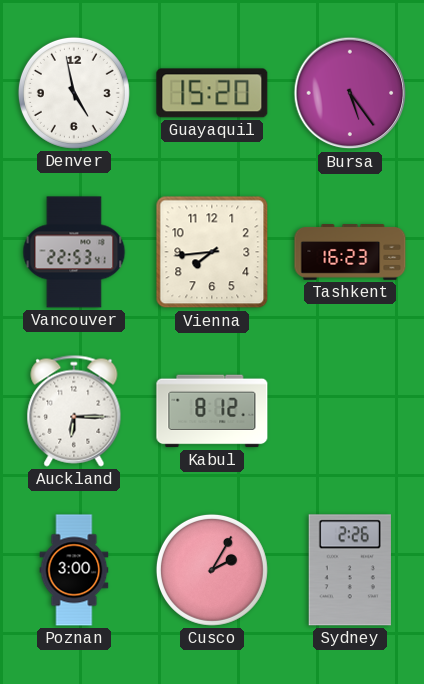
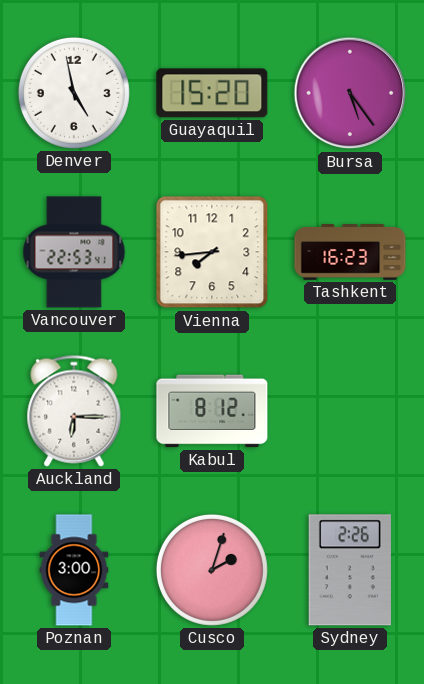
Cusco: 2:05 -> 2:03
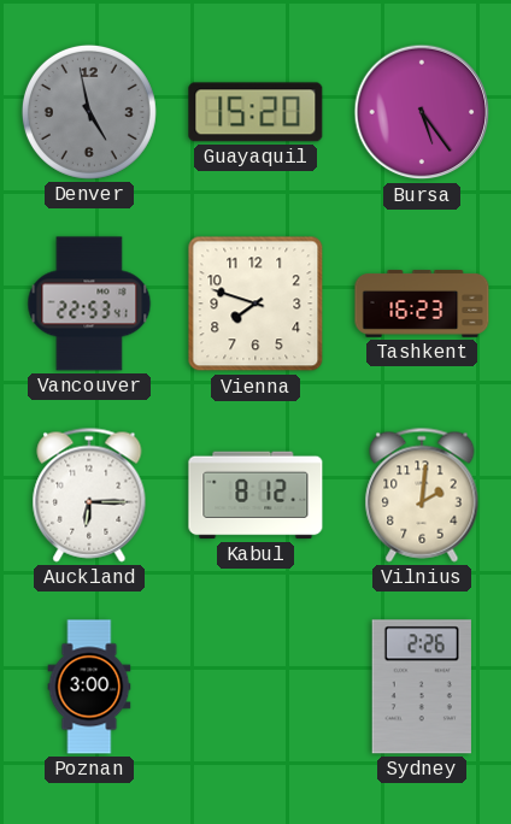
Denver dial: white -> grey
Vienna: 7:44 -> 7:48
Vilnius: none -> 2:01
Cusco: 2:03 -> none
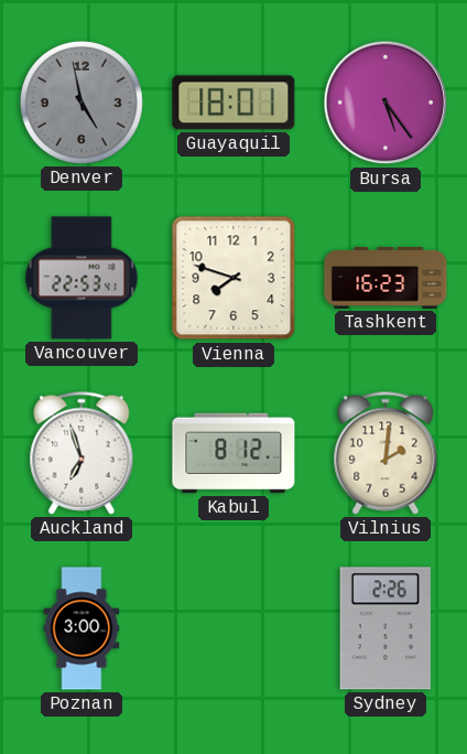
Guayaquil: 15:20 -> 18:01
Auckland: 6:15 -> 6:57
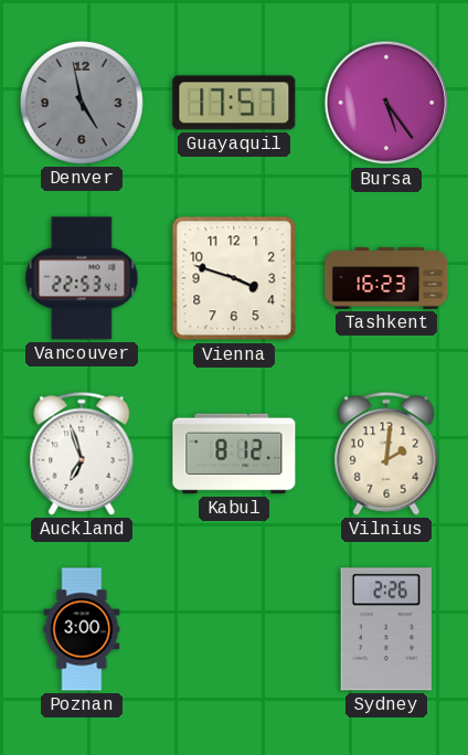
Guayaquil: 18:01 -> 17:57
Vienna: 7:48 -> 3:48
